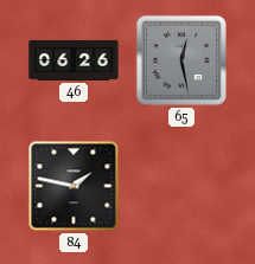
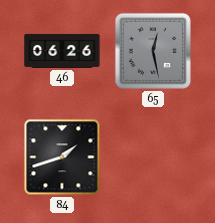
84: 1:47 -> 1:42
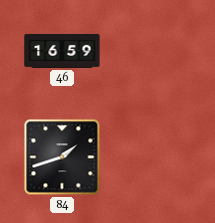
46: 06:26 -> 16:59
65: 12:28 -> none
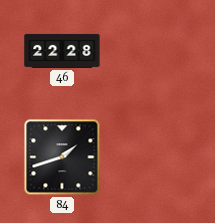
46: 16:59 -> 22:28
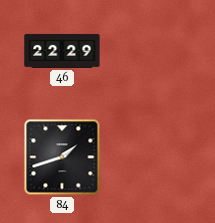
46: 22:28 -> 22:29
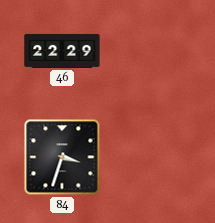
84: 1:42 -> 3:33
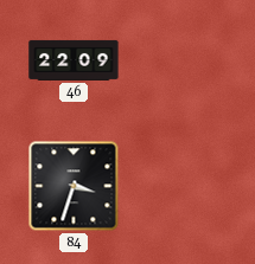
46: 22:29 -> 22:09
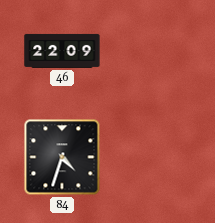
84: 3:33 -> 4:33
